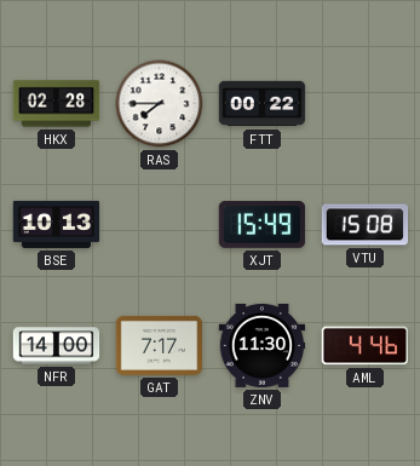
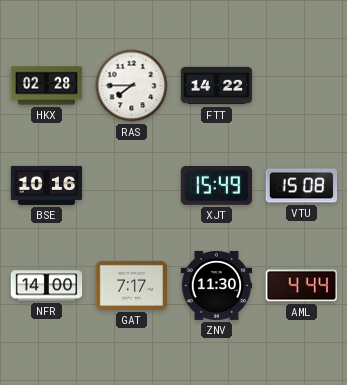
FTT: 00:22 -> 14:22
BSE: 10:13 -> 10:16
AML: 4:46 -> 4:44
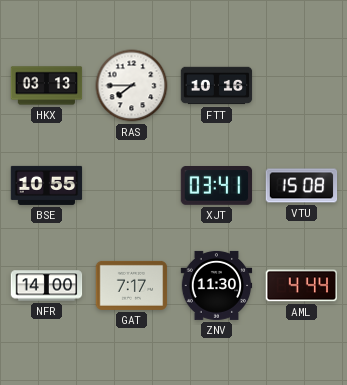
HKX: 02:28 -> 03:13
FTT: 14:22 -> 10:16
BSE: 10:16 -> 10:55
XJT: 15:49 -> 03:41
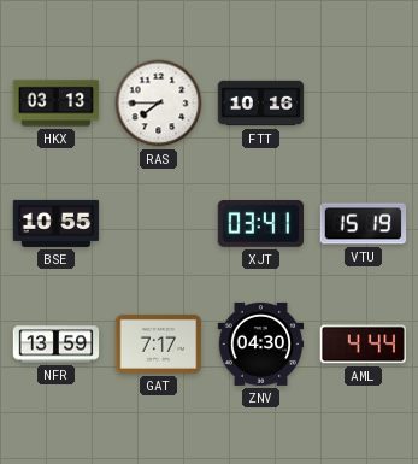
VTU: 15:08 -> 15:19
NFR: 14:00 -> 13:59
ZNV: 11:30 -> 04:30
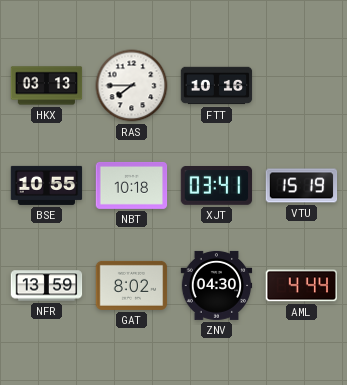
NBT: none -> 10:18
GAT: 7:17 -> 8:02
